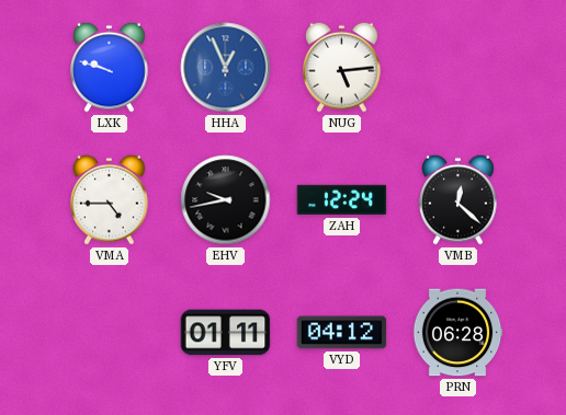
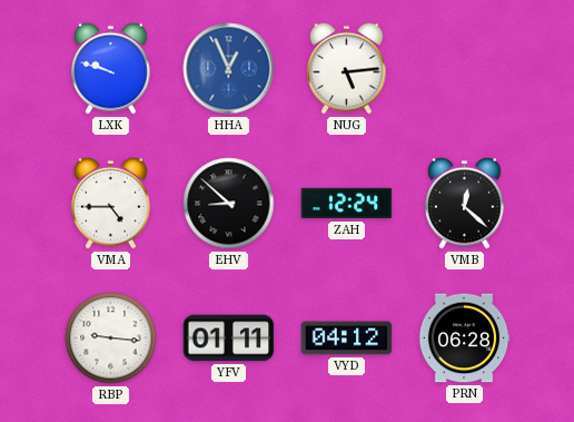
EHV: 9:43 -> 8:52
RBP: none -> 9:16
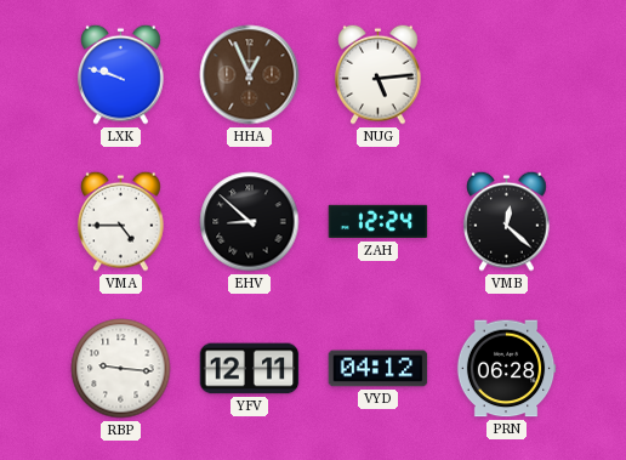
HHA dial: blue -> brown
YFV: 01:11 -> 12:11
